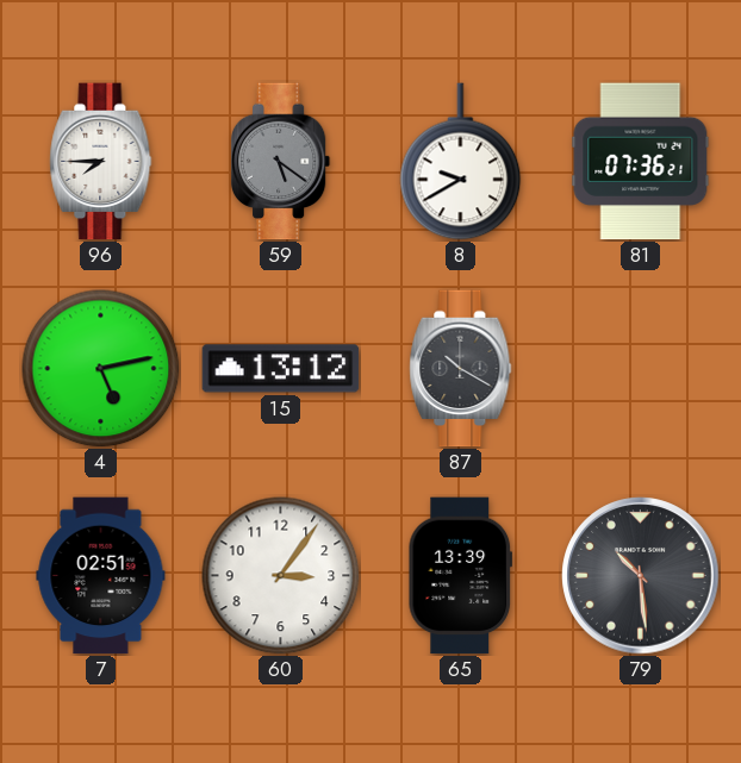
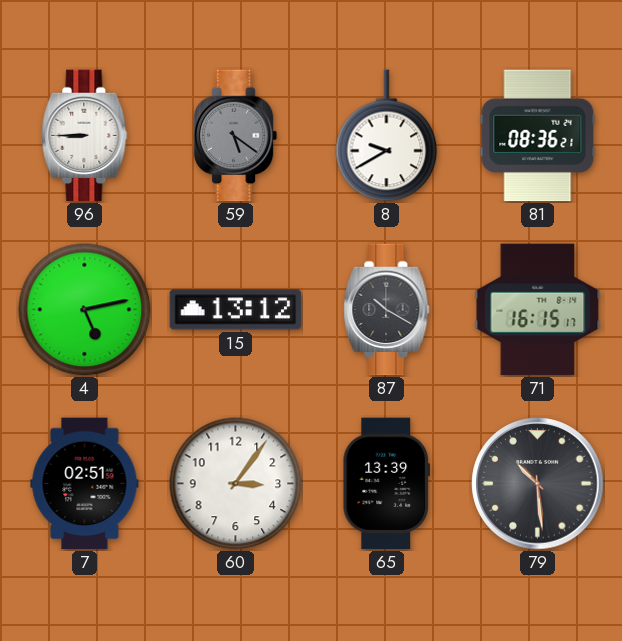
96: 7:45 -> 8:45
81: 07:36 -> 08:36
71: none -> 16:15
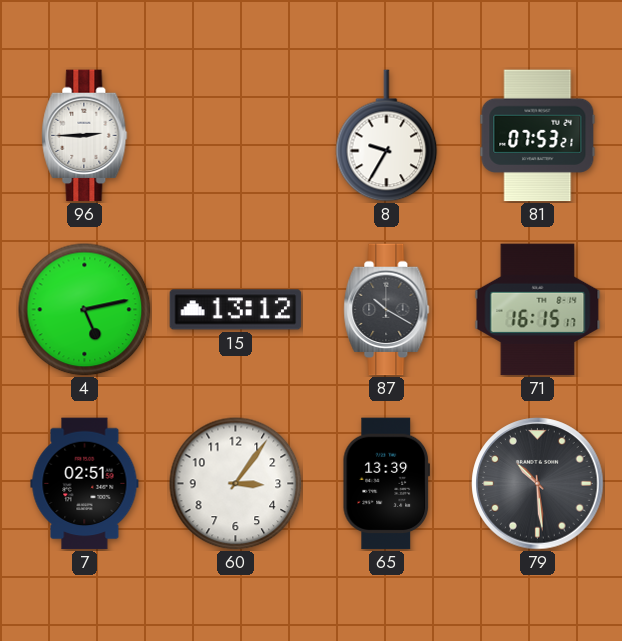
96: 8:45 -> 2:45
59: 5:21 -> none
8: 9:40 -> 9:35
81: 08:36 -> 07:53
